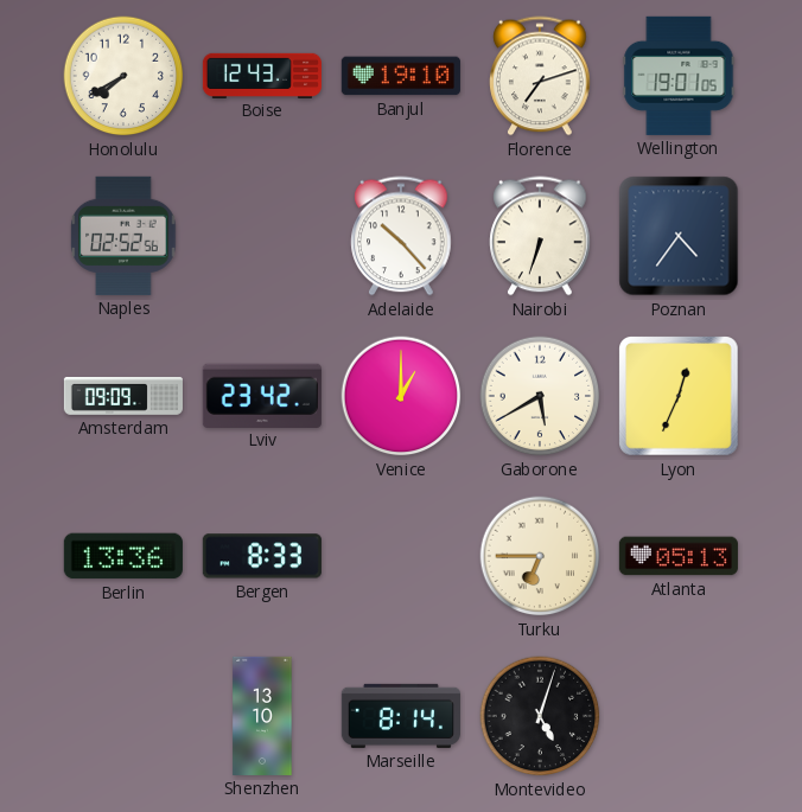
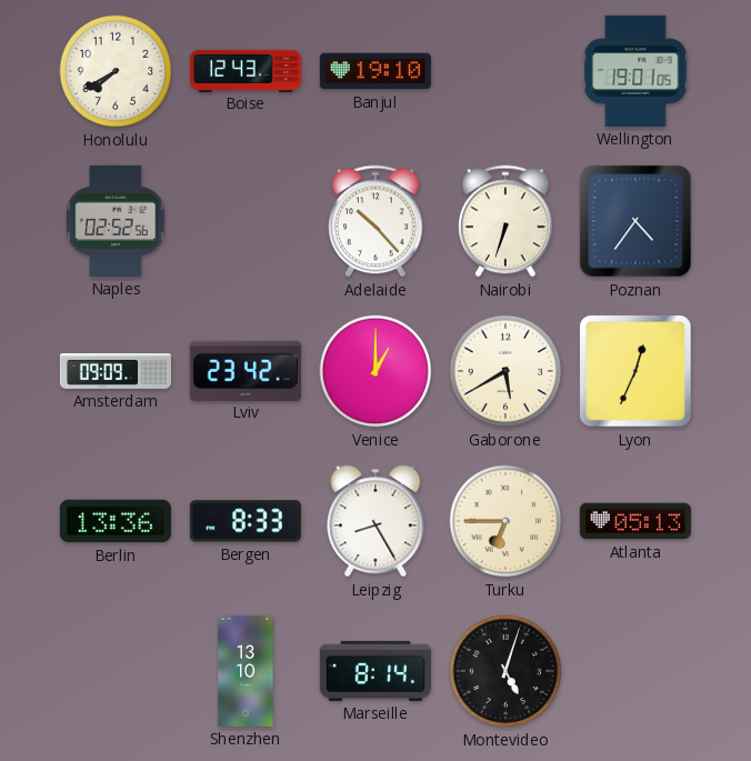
Florence: 7:12 -> none
Leipzig: none -> 8:25
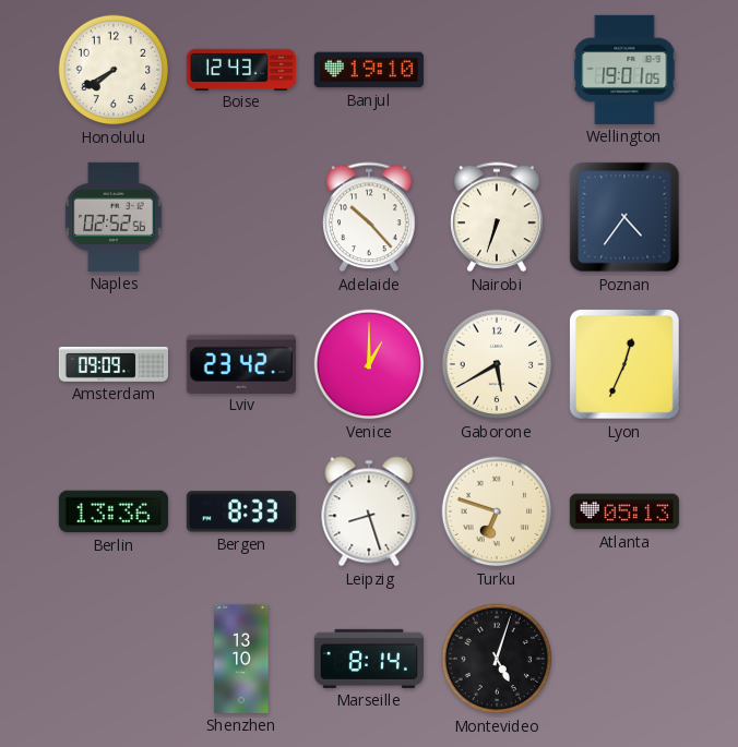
Leipzig: 8:25 -> 8:27
Turku: 6:45 -> 6:48
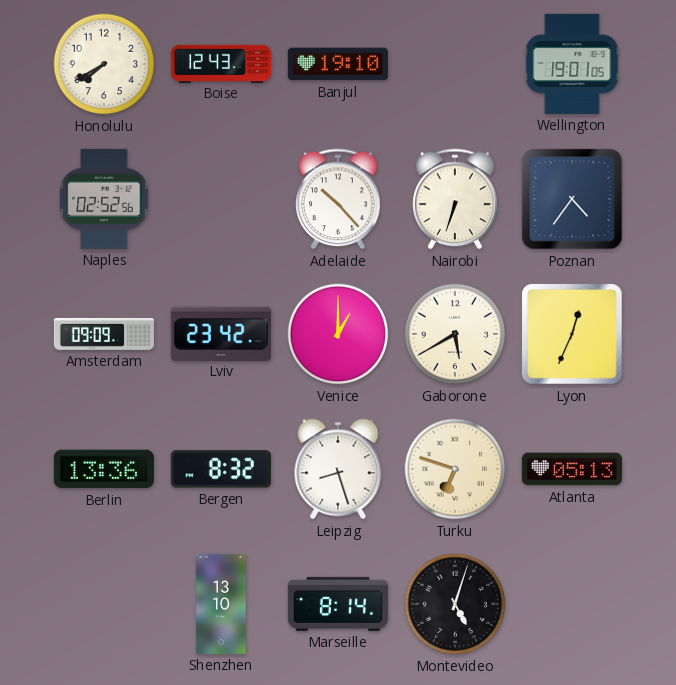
Bergen: 8:33 -> 8:32
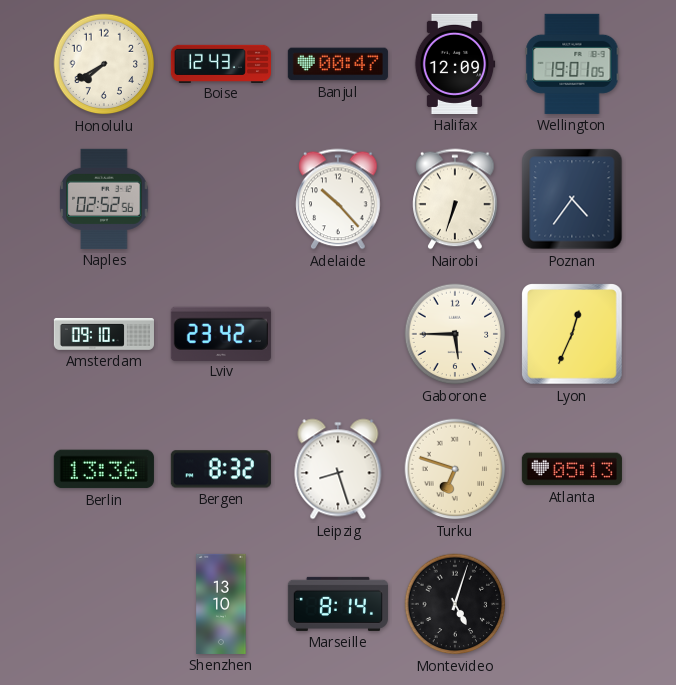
Banjul: 19:10 -> 00:47
Halifax: none -> 12:09
Amsterdam: 09:09 -> 09:10
Venice: 1:00 -> none
Gaborone: 5:40 -> 5:45
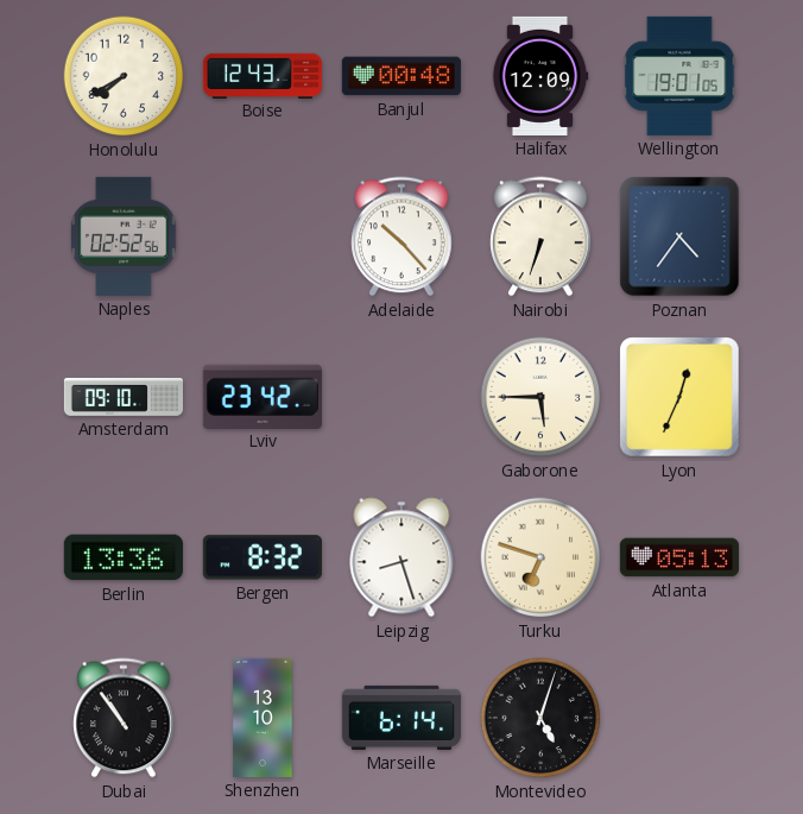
Banjul: 00:47 -> 00:48
Dubai: none -> 10:54
Marseille: 8:14 -> 6:14
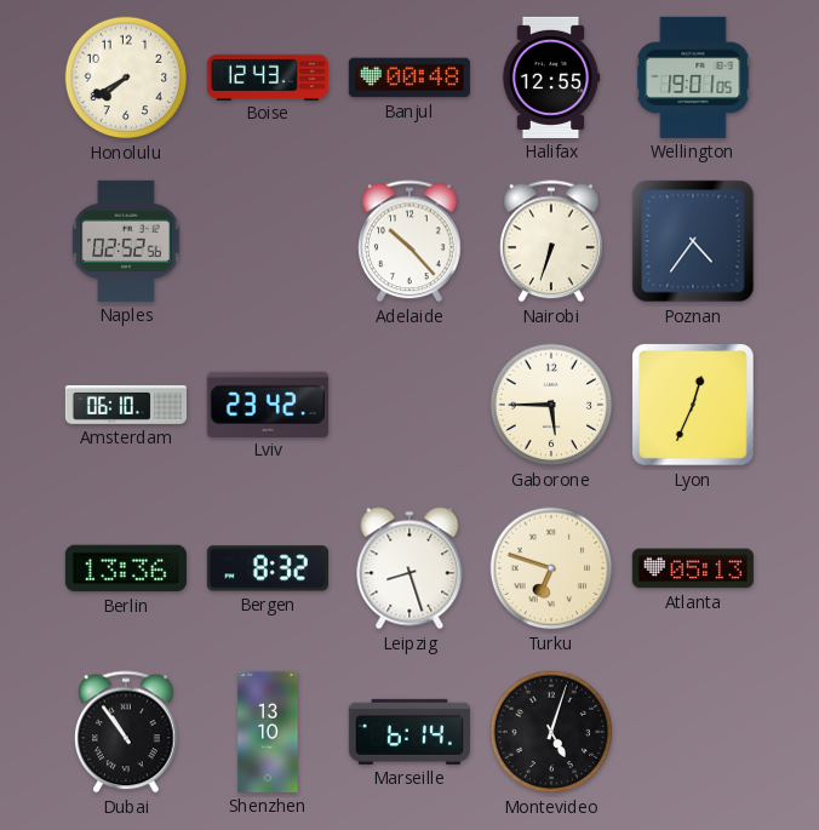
Halifax: 12:09 -> 12:55
Amsterdam: 09:10 -> 06:10
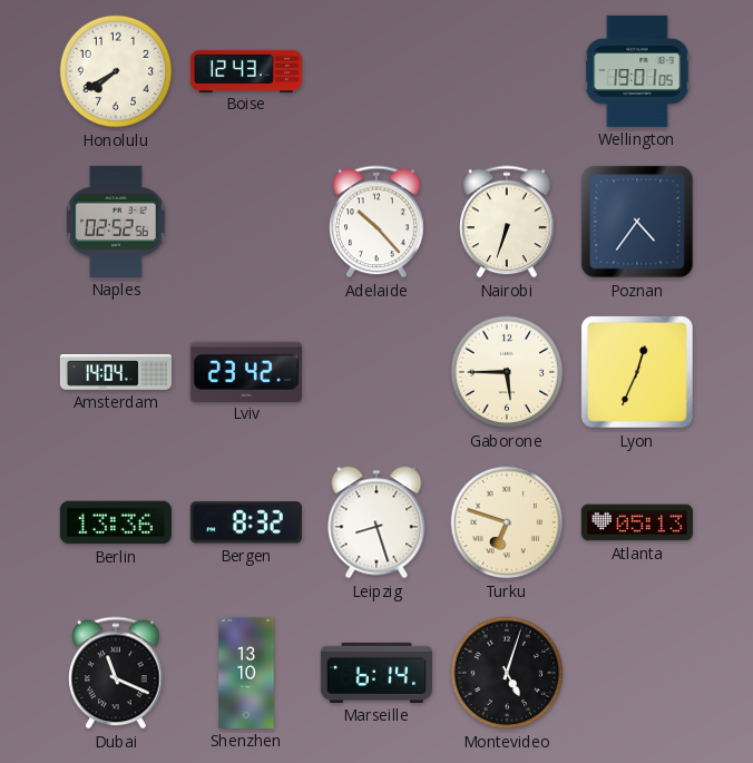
Banjul: 00:48 -> none
Halifax: 12:55 -> none
Amsterdam: 06:10 -> 14:04
Dubai: 10:54 -> 11:19
